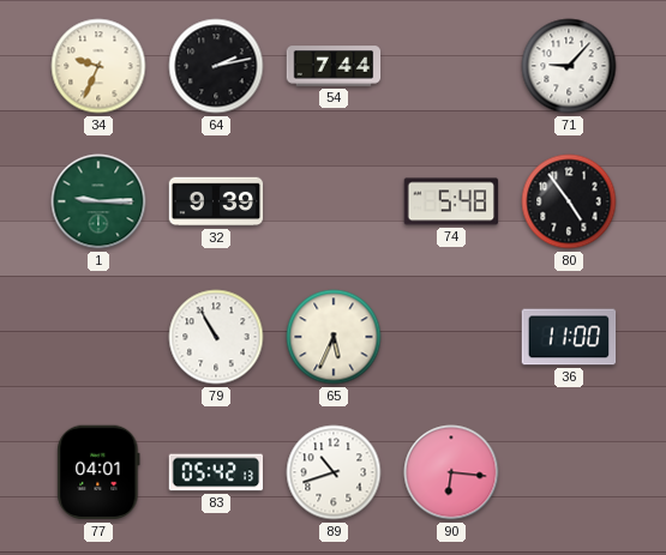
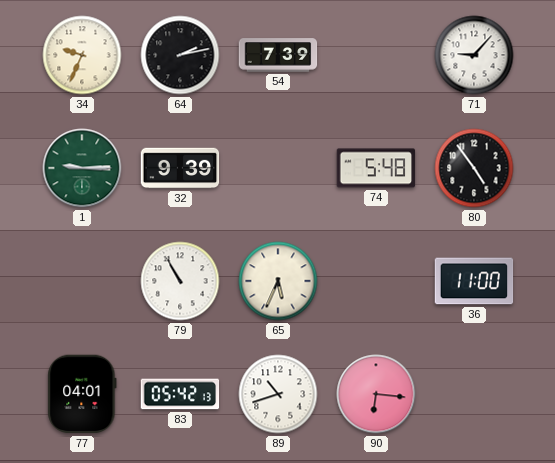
54: 7:44 -> 7:39
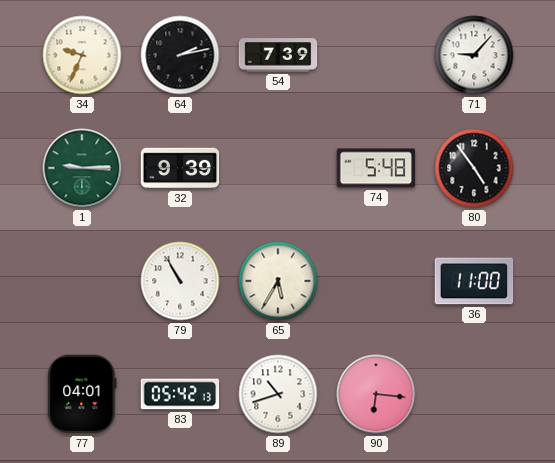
65: 5:34 -> 5:35
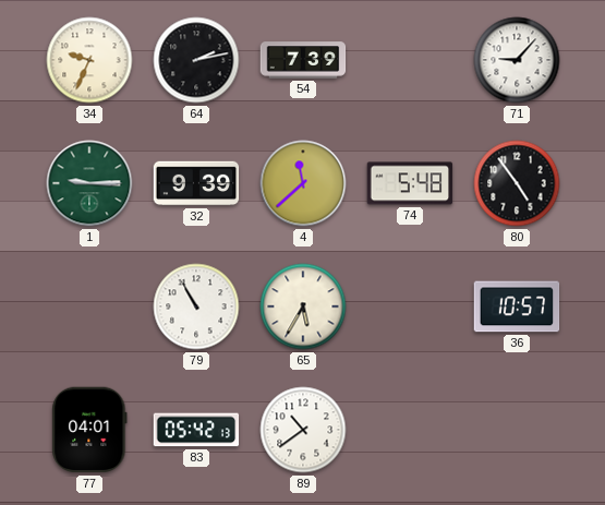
4: none -> 11:38
36: 11:00 -> 10:57
89: 10:42 -> 10:39
90: 6:16 -> none
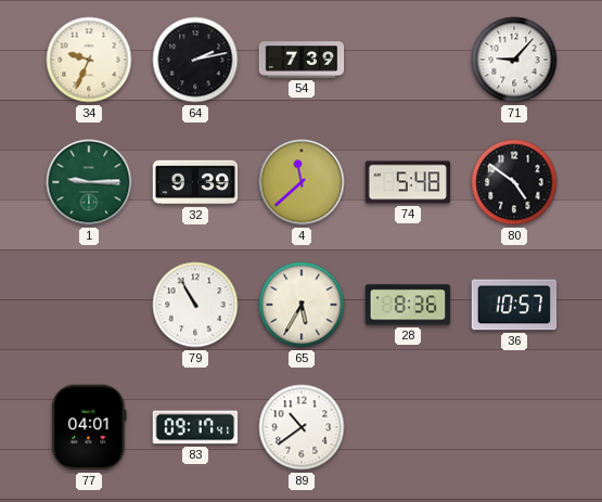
80: 4:54 -> 4:51
28: none -> 8:36
83: 05:42 -> 09:17
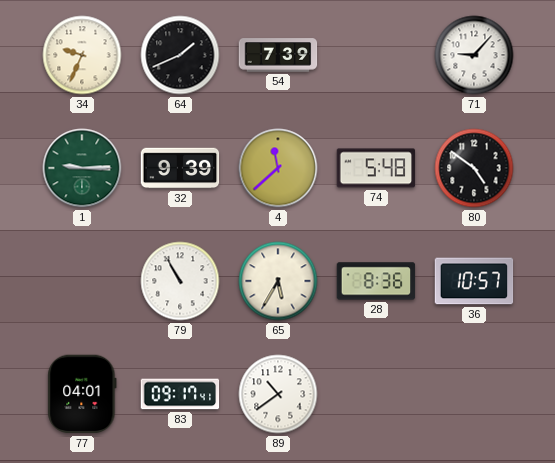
64: 2:13 -> 1:41
